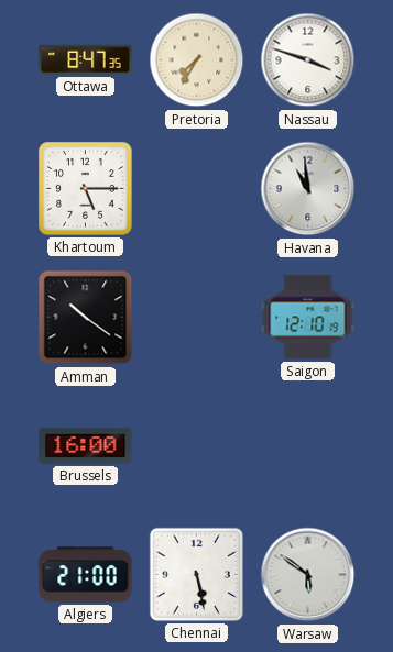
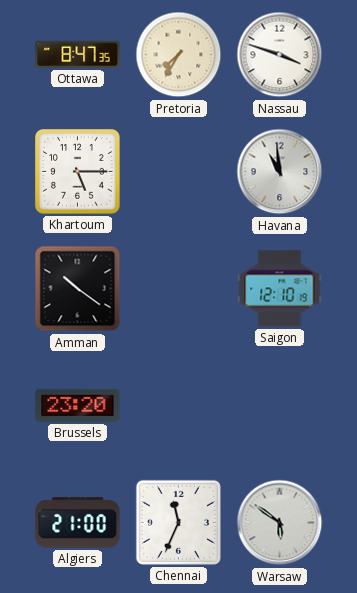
Brussels: 16:00 -> 23:20
Chennai: 5:28 -> 11:34
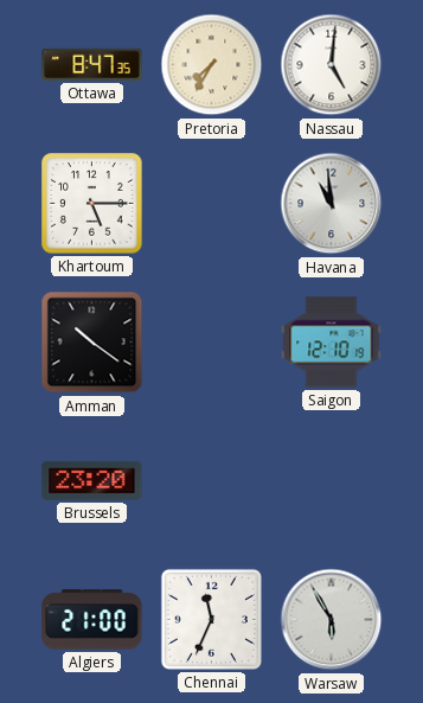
Nassau: 3:48 -> 5:01
Warsaw: 5:51 -> 5:55
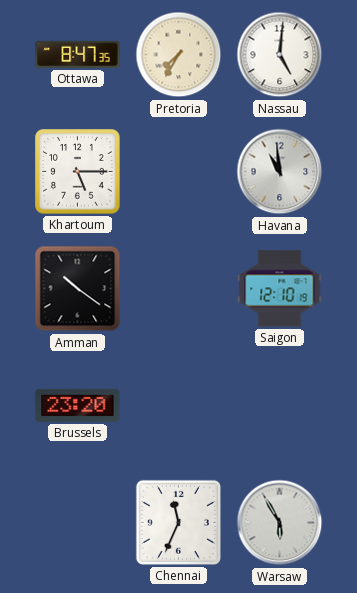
Algiers: 21:00 -> none
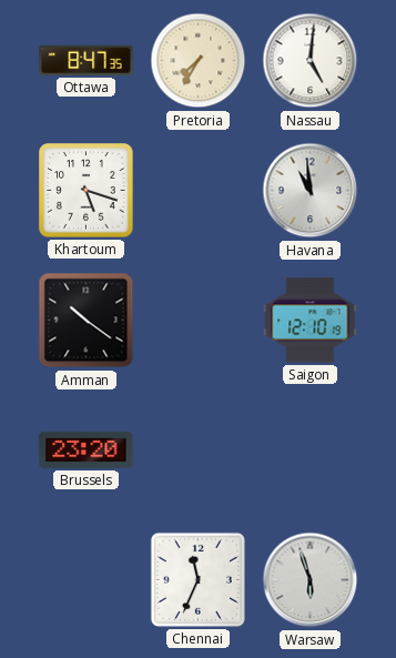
Khartoum: 5:15 -> 5:18
Warsaw: 5:55 -> 5:57
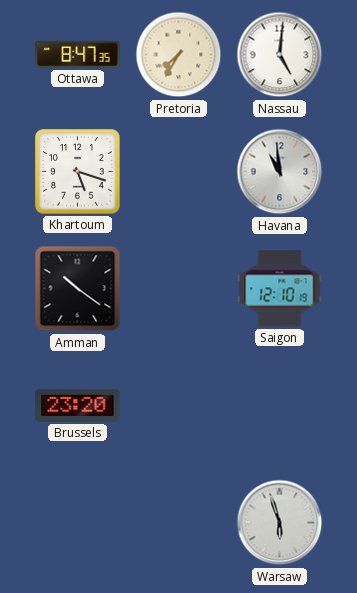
Chennai: 11:34 -> none
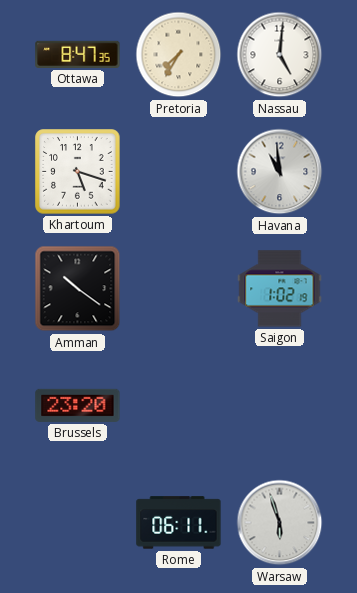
Saigon: 12:10 -> 1:02
Rome: none -> 06:11
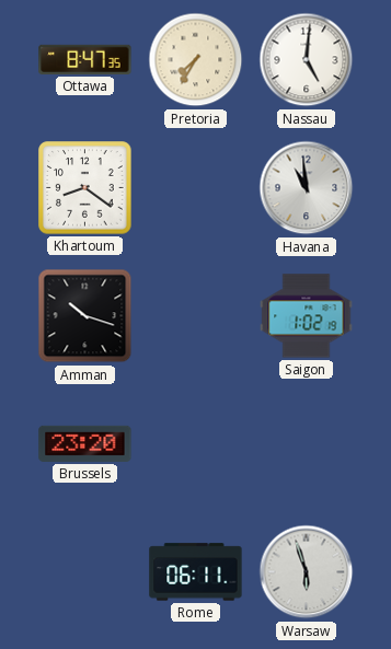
Khartoum: 5:18 -> 8:21
Amman: 10:21 -> 10:18
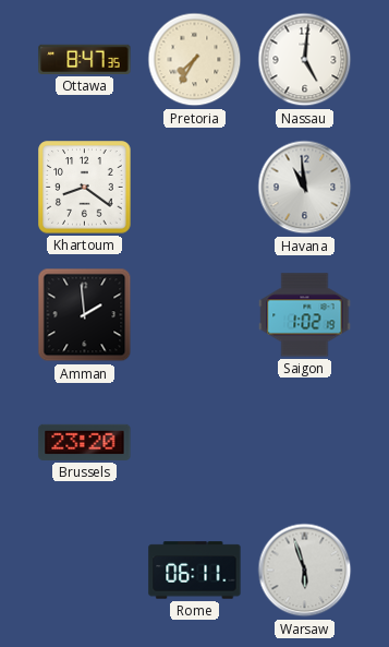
Amman: 10:18 -> 1:59
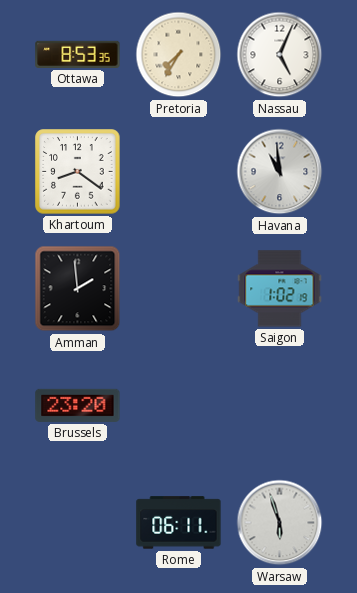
Ottawa: 8:47 -> 8:53
Nassau: 5:01 -> 5:04
